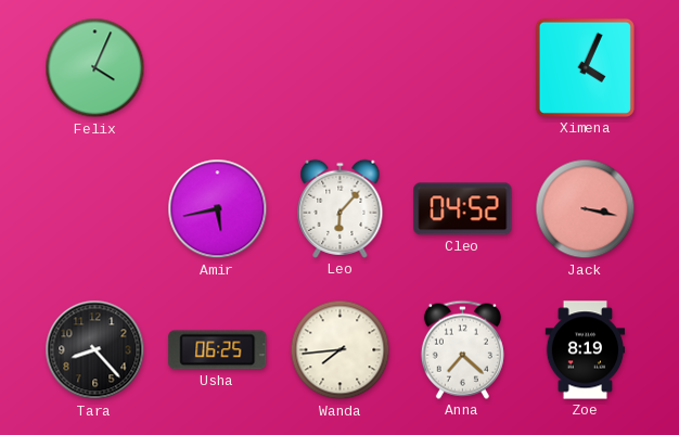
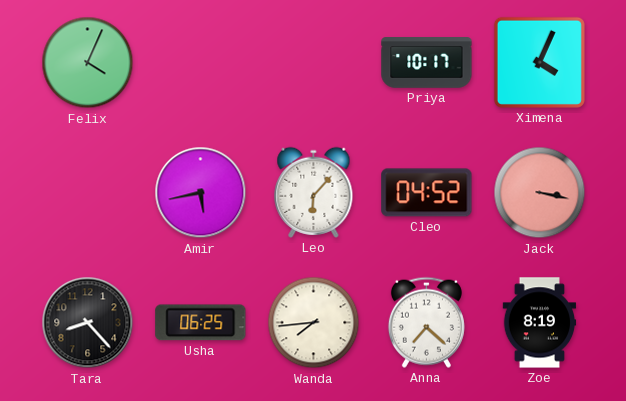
Priya: none -> 10:17
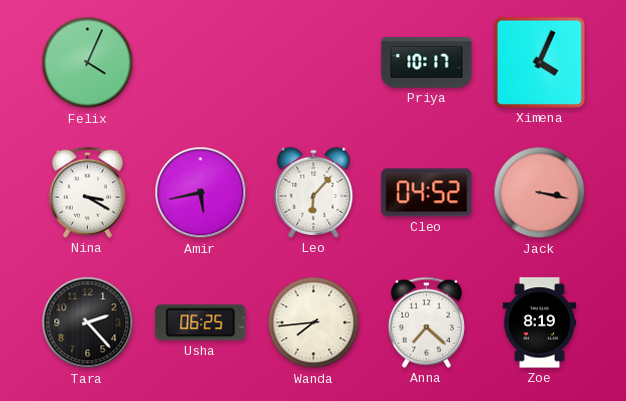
Nina: none -> 3:20
Tara: 8:23 -> 2:23
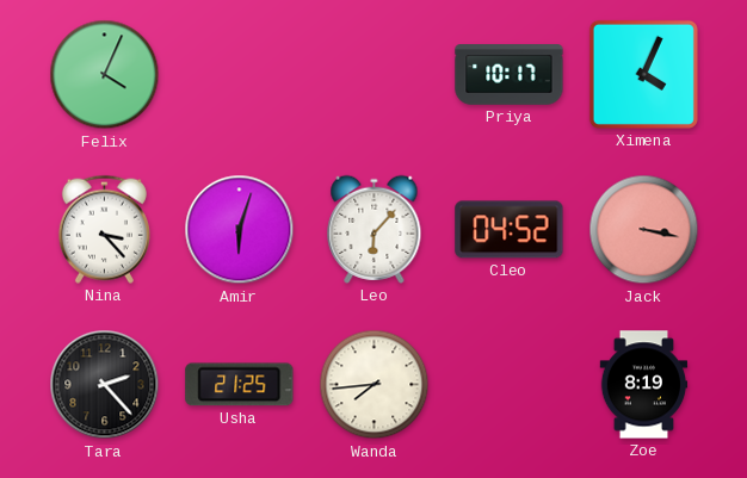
Nina: 3:20 -> 3:23
Amir: 5:43 -> 6:03
Usha: 06:25 -> 21:25
Anna: 7:22 -> none
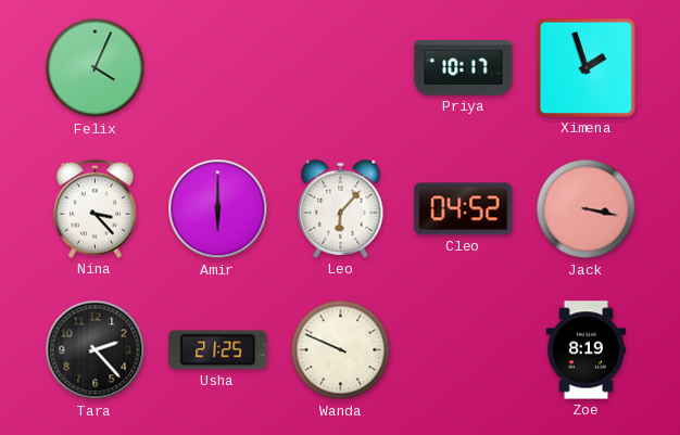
Ximena: 4:04 -> 1:57
Amir: 6:03 -> 6:00
Wanda: 7:44 -> 9:49
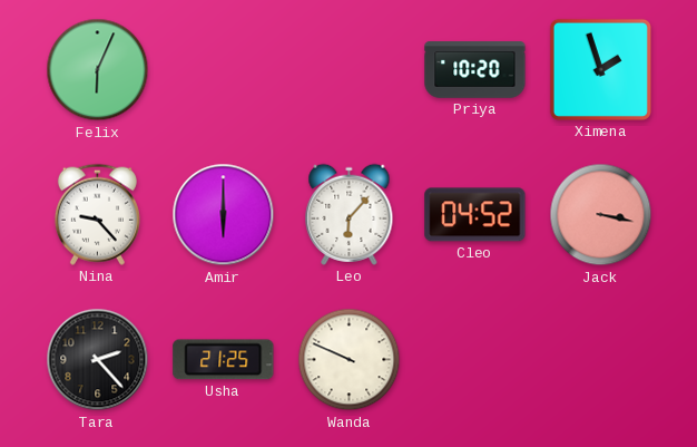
Felix: 4:04 -> 6:04
Priya: 10:17 -> 10:20
Nina: 3:23 -> 9:23
Zoe: 8:19 -> none
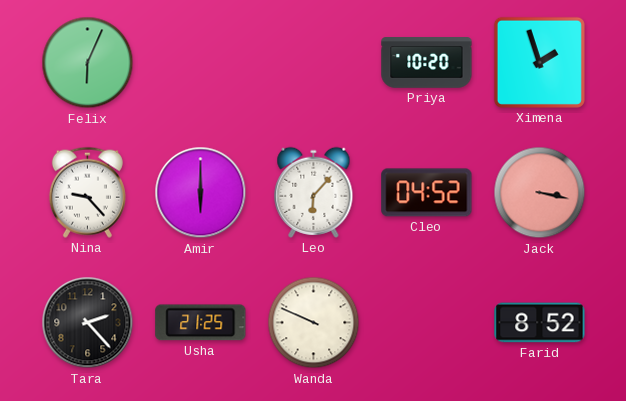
Farid: none -> 8:52
